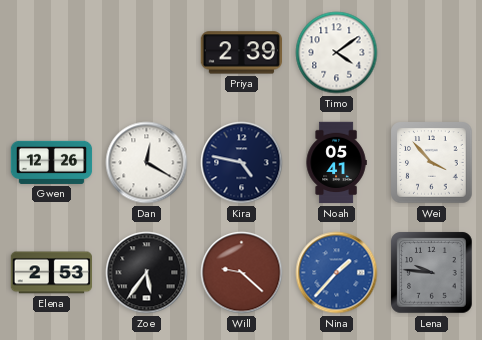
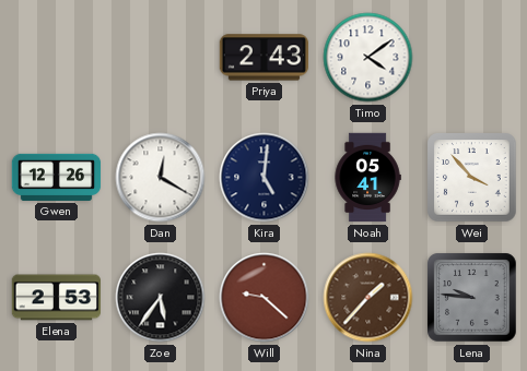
Priya: 2:39 -> 2:43
Kira: 4:47 -> 5:01
Nina dial: blue -> brown
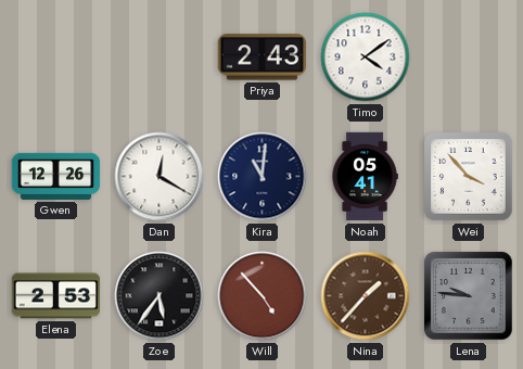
Kira: 5:01 -> 11:01
Will: 9:22 -> 4:53
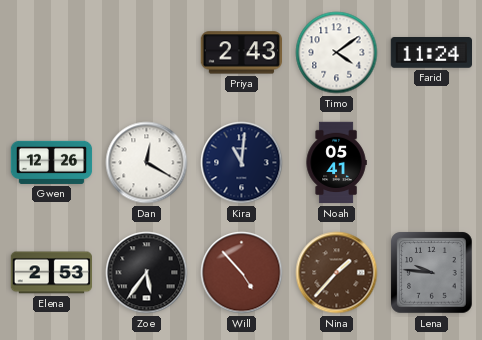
Farid: none -> 11:24
Wei: 3:53 -> none
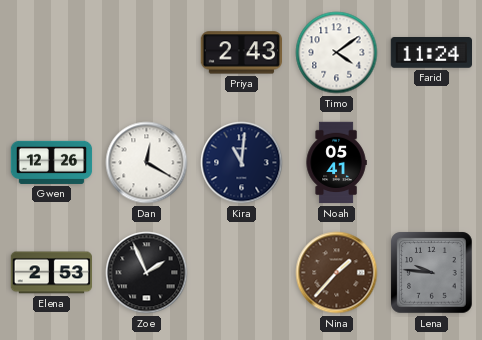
Zoe: 5:36 -> 1:56
Will: 4:53 -> none
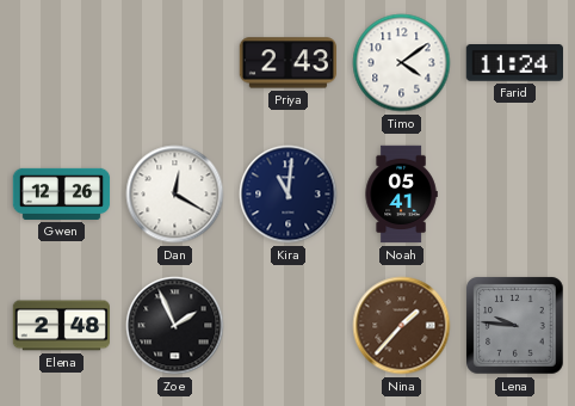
Elena: 2:53 -> 2:48
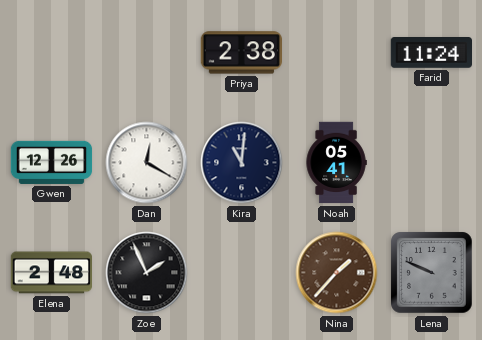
Priya: 2:43 -> 2:38
Timo: 4:09 -> none
Lena: 9:46 -> 9:49
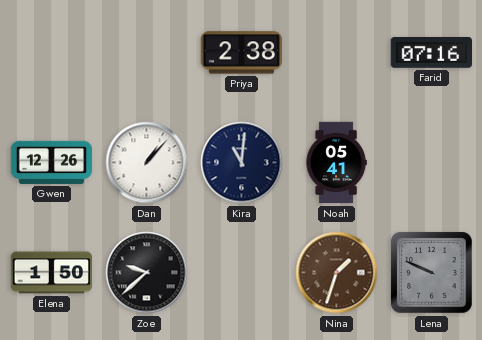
Farid: 11:24 -> 07:16
Dan: 12:20 -> 1:07
Elena: 2:48 -> 1:50
Zoe: 1:56 -> 9:38
Nina: 1:37 -> 1:33
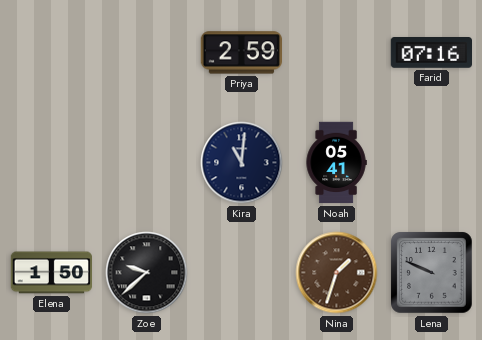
Priya: 2:38 -> 2:59
Gwen: 12:26 -> none
Dan: 1:07 -> none
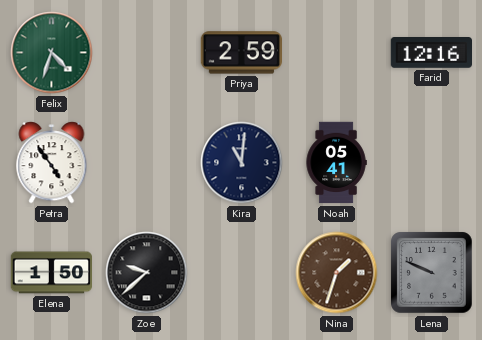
Felix: none -> 4:33
Farid: 07:16 -> 12:16
Petra: none -> 4:54
